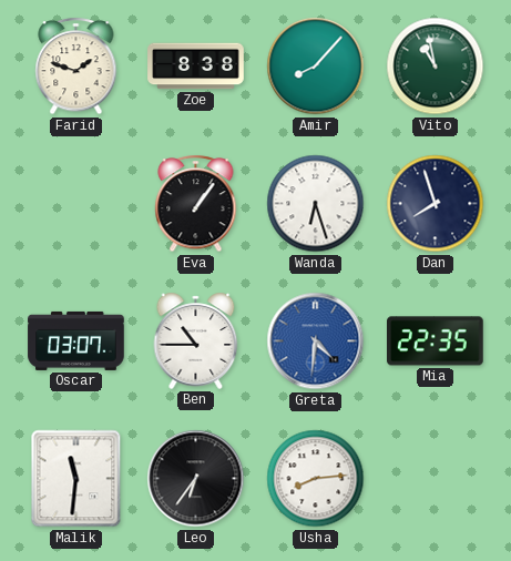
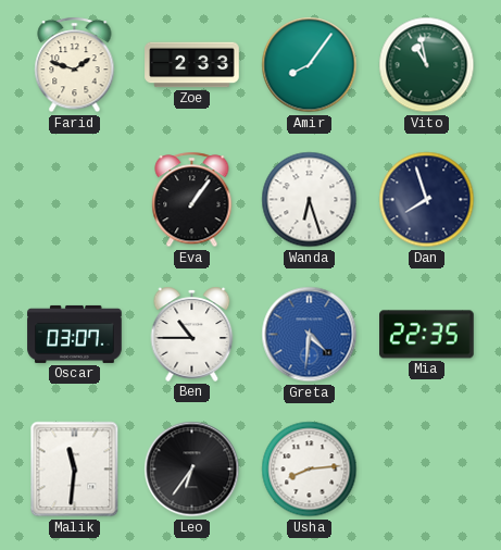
Zoe: 8:38 -> 2:33
Amir: 8:07 -> 8:06
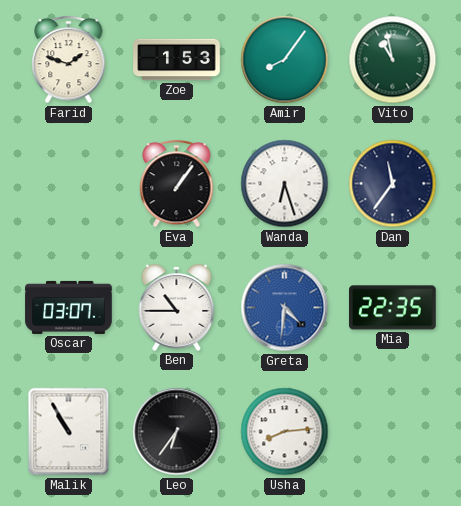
Zoe: 2:33 -> 1:53
Dan: 7:57 -> 11:36
Malik: 11:31 -> 10:55
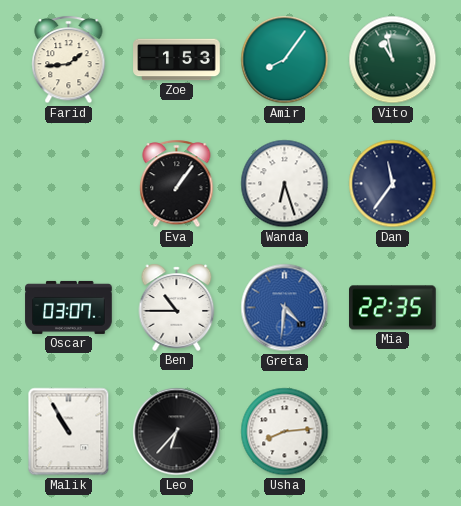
Farid: 1:48 -> 1:44
Leo: 6:36 -> 6:37
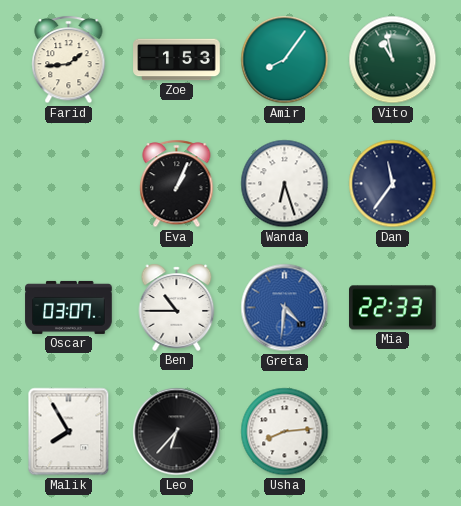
Eva: 1:06 -> 1:04
Mia: 22:35 -> 22:33
Malik: 10:55 -> 7:55
